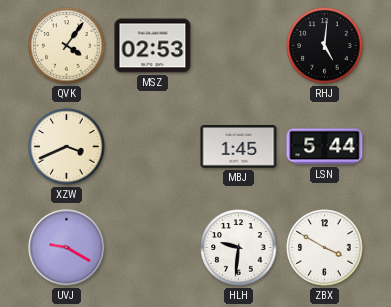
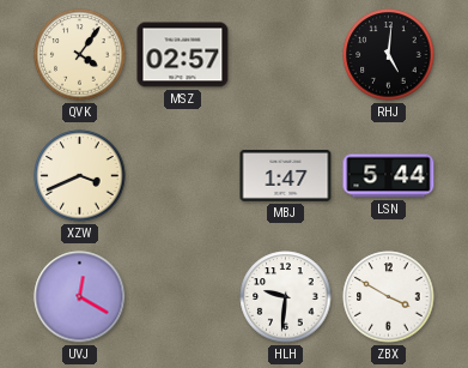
MSZ: 02:53 -> 02:57
MBJ: 1:45 -> 1:47
UVJ: 9:20 -> 12:20
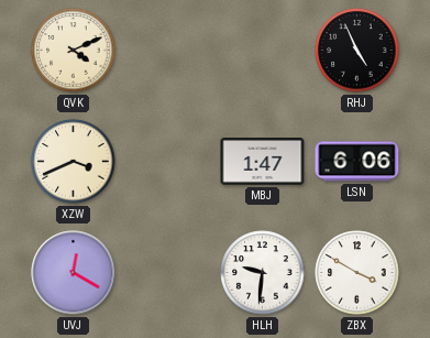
QVK: 4:06 -> 4:11
MSZ: 02:57 -> none
RHJ: 5:01 -> 4:56
LSN: 5:44 -> 6:06
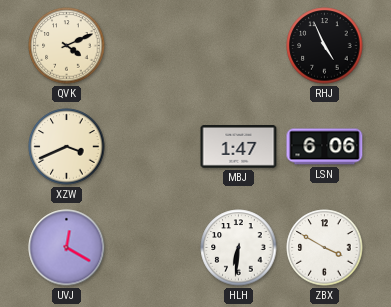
HLH: 9:31 -> 6:31
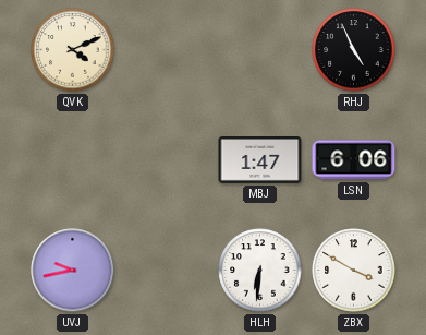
XZW: 3:41 -> none
UVJ: 12:20 -> 9:43
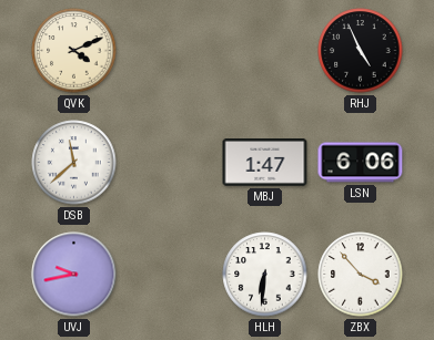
DSB: none -> 11:38
ZBX: 3:50 -> 3:53
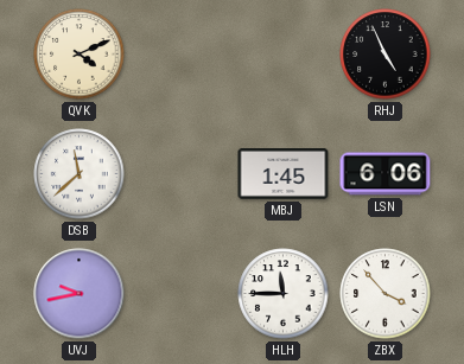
MBJ: 1:47 -> 1:45
HLH: 6:31 -> 11:45
